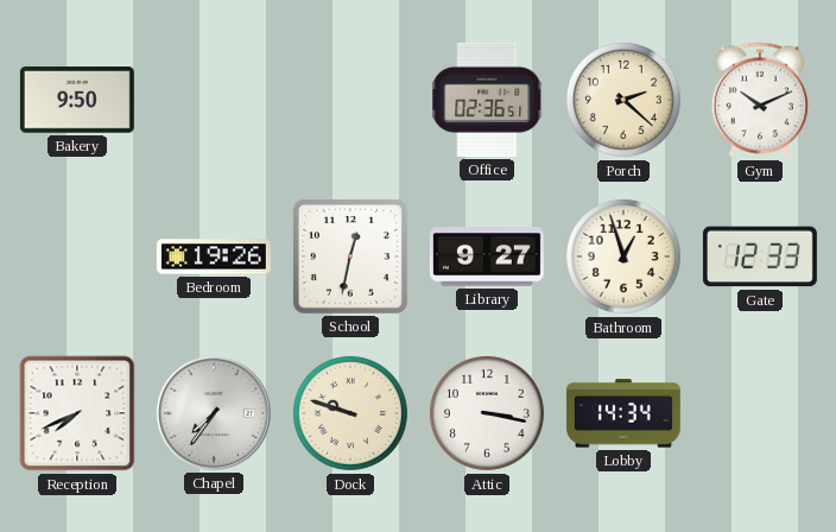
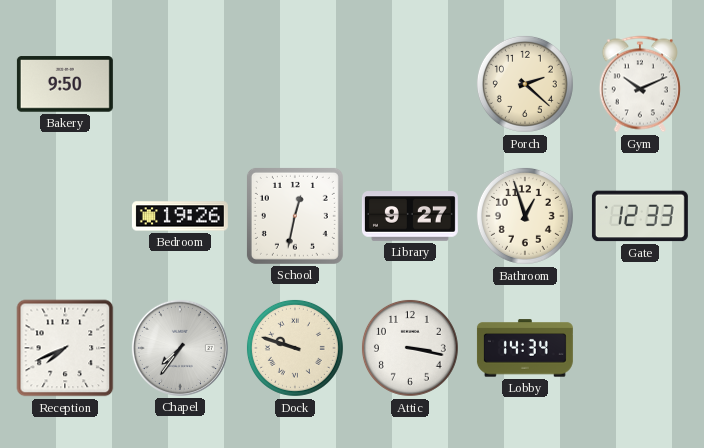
Office: 02:36 -> none
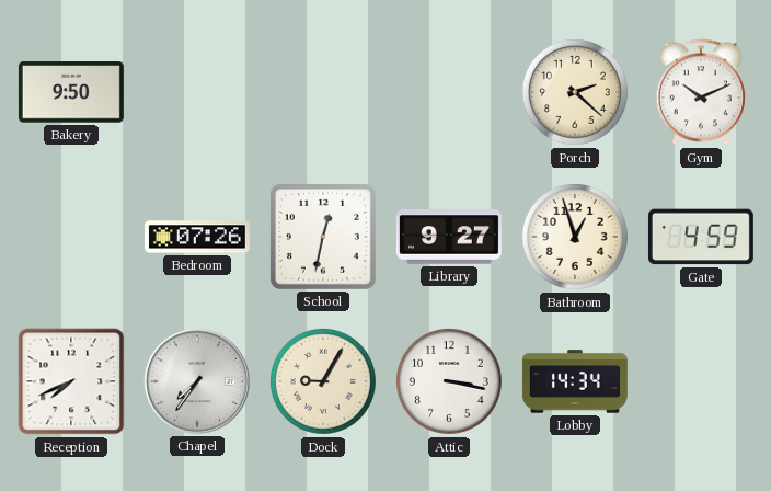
Bedroom: 19:26 -> 07:26
Gate: 12:33 -> 4:59
Dock: 9:48 -> 9:05
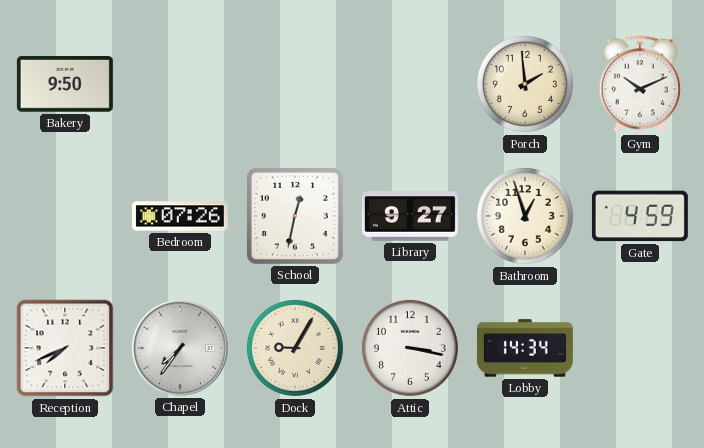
Porch: 2:22 -> 1:59
